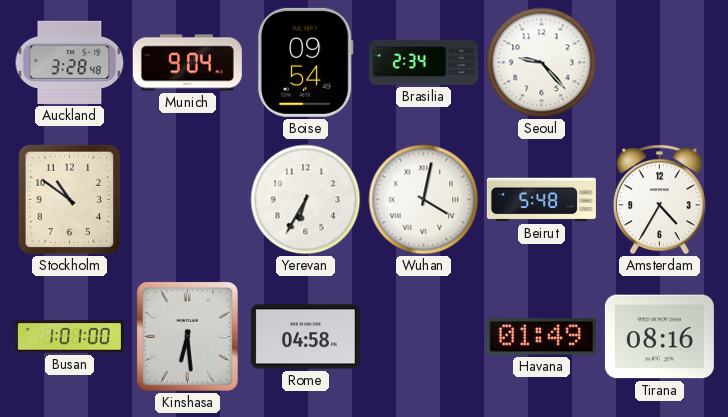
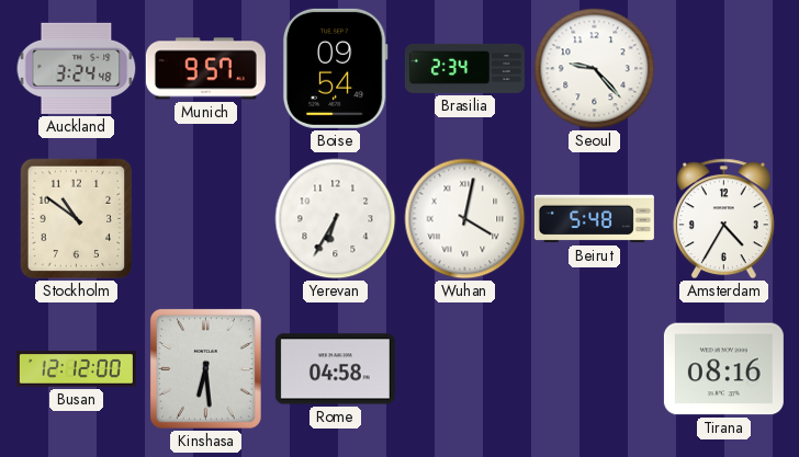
Auckland: 3:28 -> 3:24
Munich: 9:04 -> 9:57
Busan: 1:01 -> 12:12
Havana: 01:49 -> none
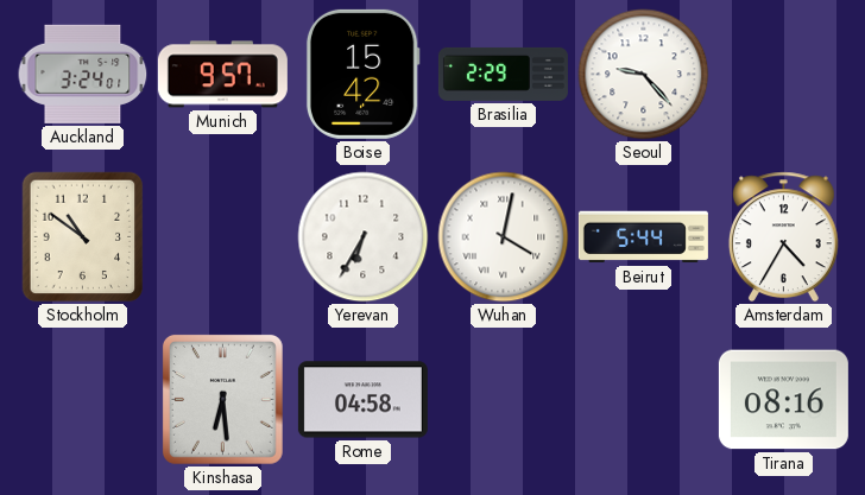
Auckland: 3:24:48 -> 3:24:01
Boise: 09:54 -> 15:42
Brasilia: 2:34 -> 2:29
Beirut: 5:48 -> 5:44
Busan: 12:12 -> none
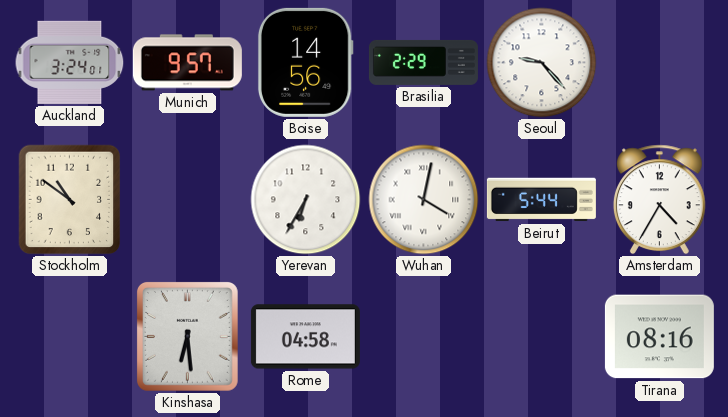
Boise: 15:42 -> 14:56
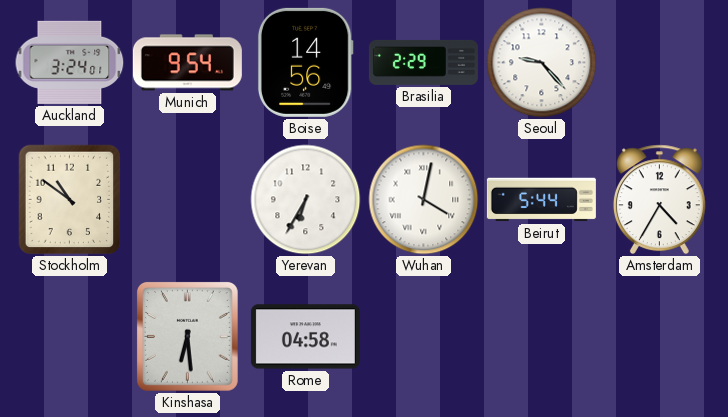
Munich: 9:57 -> 9:54
Tirana: 08:16 -> none
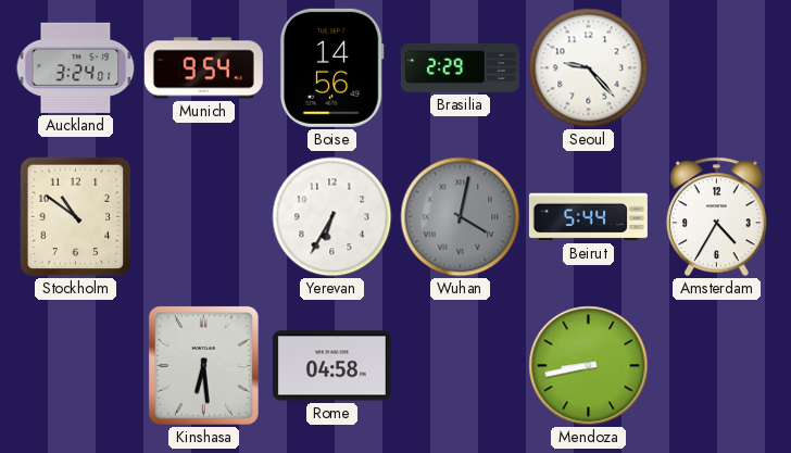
Wuhan dial: white -> grey
Mendoza: none -> 8:43
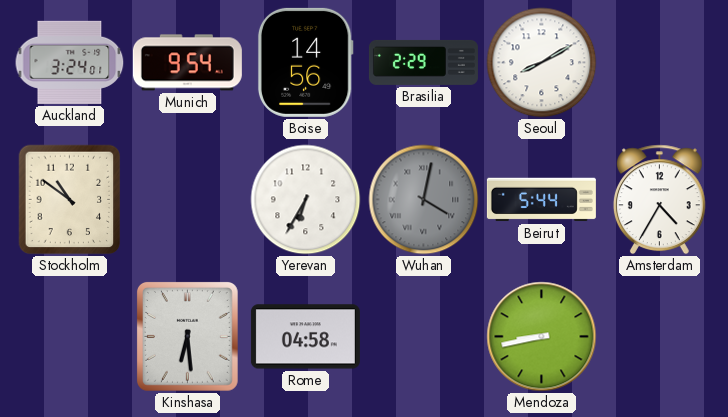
Seoul: 9:23 -> 8:10
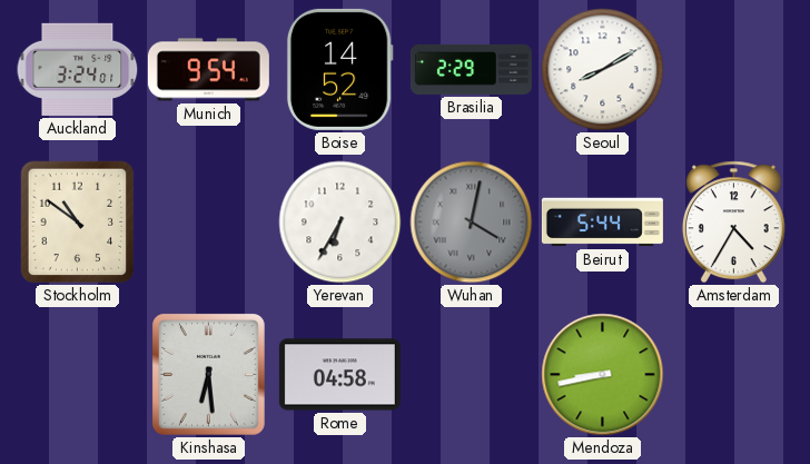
Boise: 14:56 -> 14:52
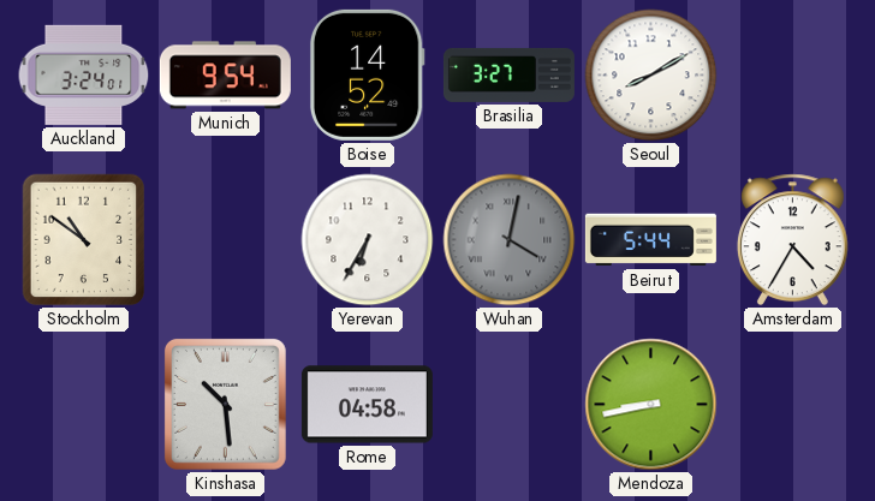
Brasilia: 2:29 -> 3:27
Kinshasa: 6:29 -> 10:29
